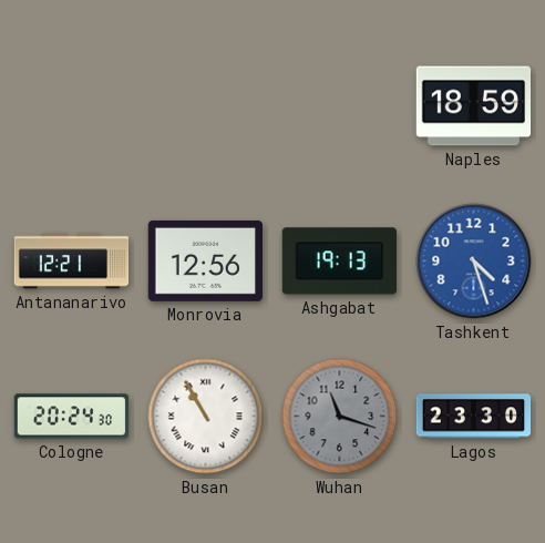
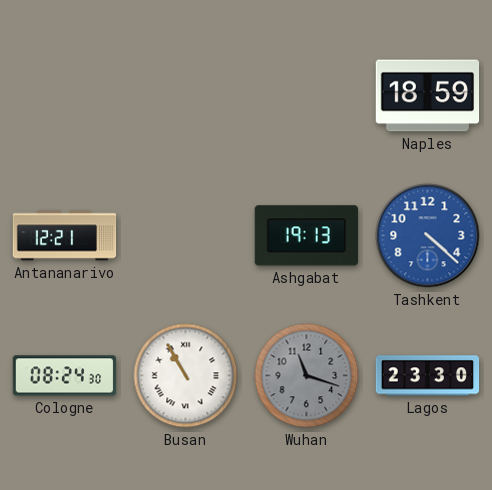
Monrovia: 12:56 -> none
Tashkent: 4:27 -> 4:22
Cologne: 20:24 -> 08:24
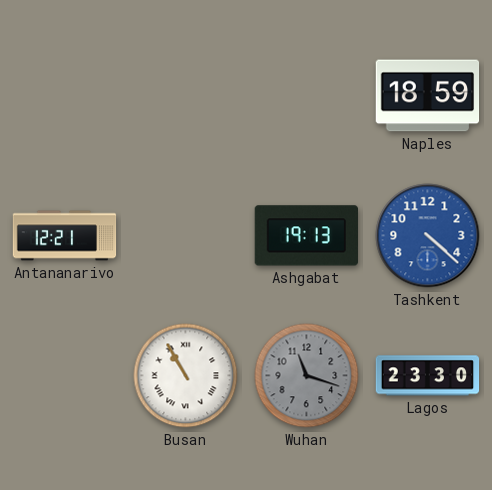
Cologne: 08:24 -> none
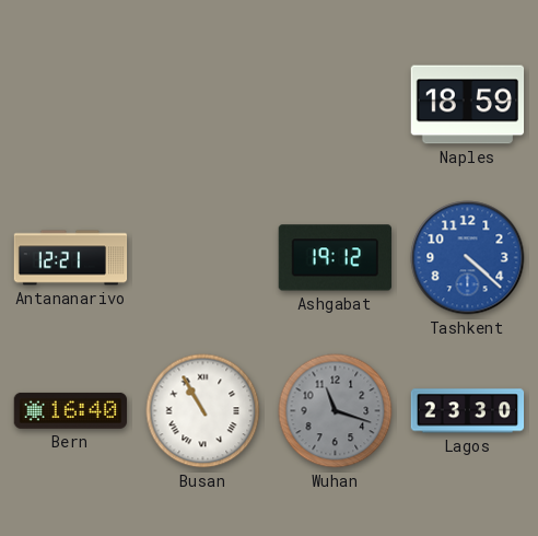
Ashgabat: 19:13 -> 19:12
Bern: none -> 16:40
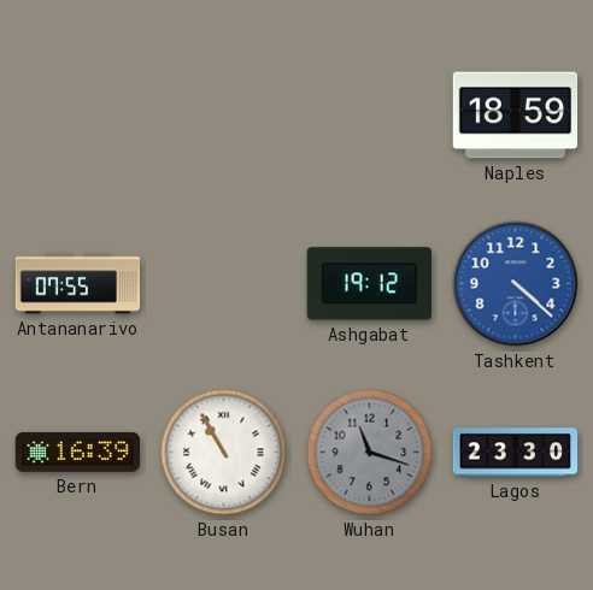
Antananarivo: 12:21 -> 07:55
Bern: 16:40 -> 16:39
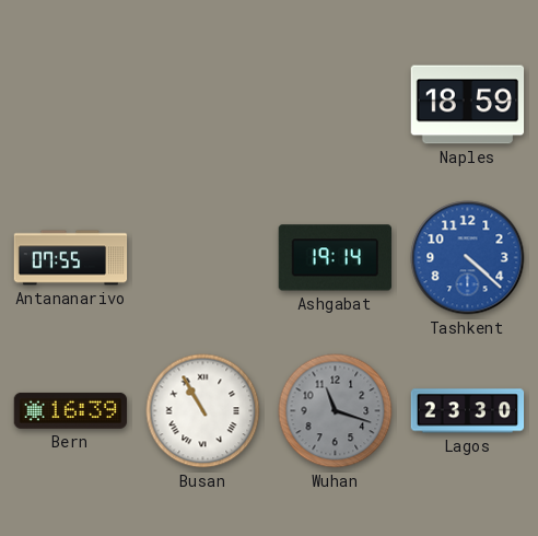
Ashgabat: 19:12 -> 19:14
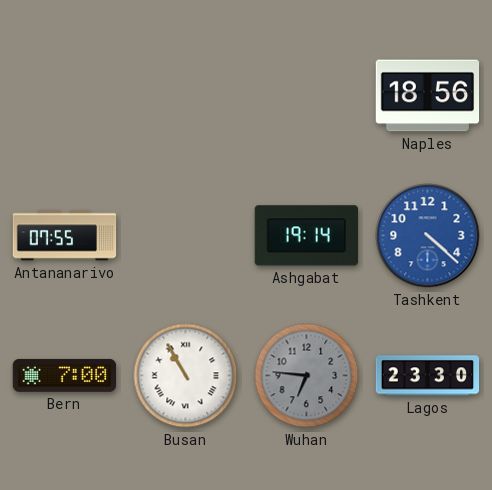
Naples: 18:59 -> 18:56
Bern: 16:39 -> 7:00
Wuhan: 11:18 -> 6:46
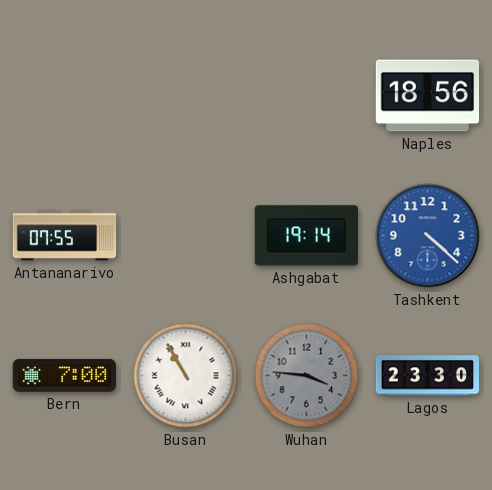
Wuhan: 6:46 -> 3:46
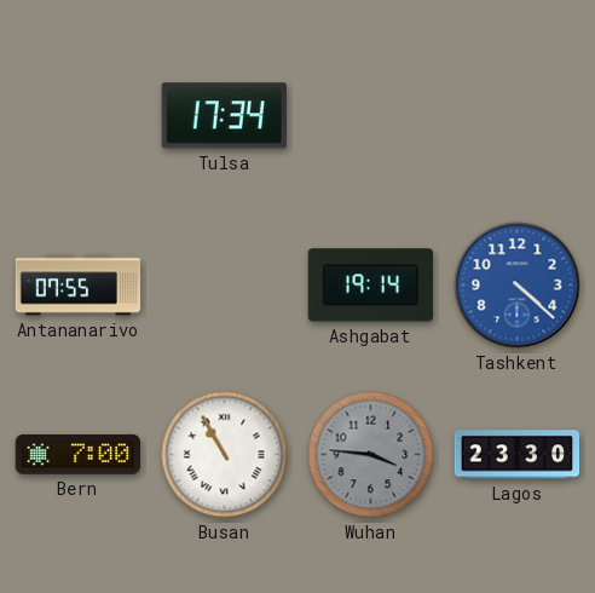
Tulsa: none -> 17:34
Naples: 18:56 -> none
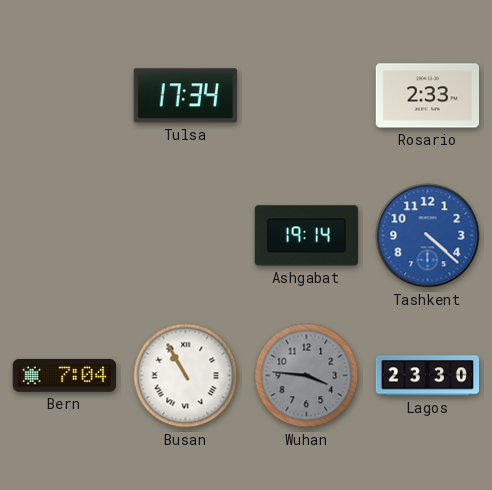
Rosario: none -> 2:33
Antananarivo: 07:55 -> none
Bern: 7:00 -> 7:04
